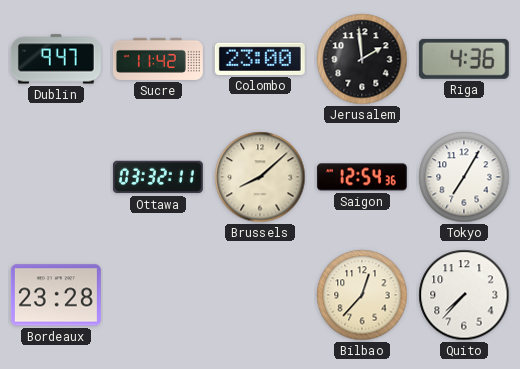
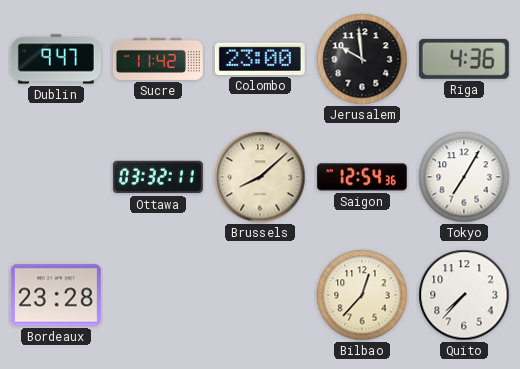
Jerusalem: 1:59 -> 9:59
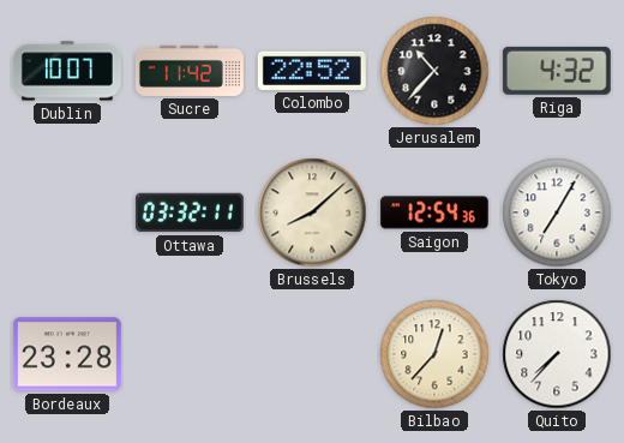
Dublin: 9:47 -> 10:07
Colombo: 23:00 -> 22:52
Jerusalem: 9:59 -> 10:37
Riga: 4:36 -> 4:32
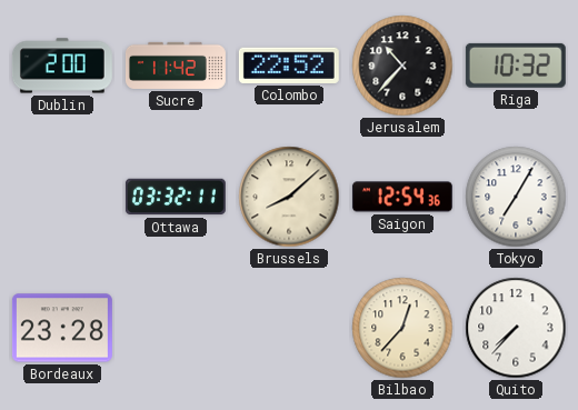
Dublin: 10:07 -> 2:00
Riga: 4:32 -> 10:32
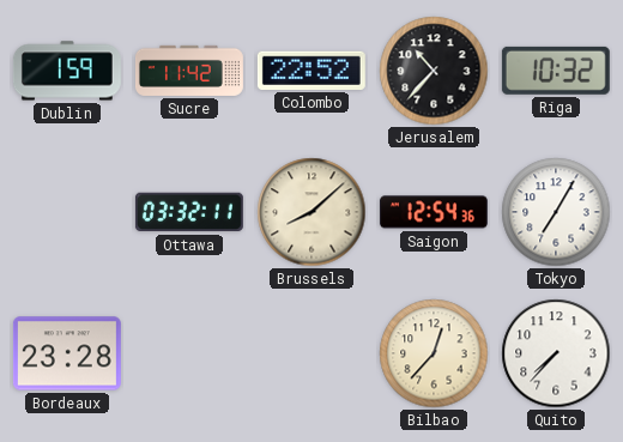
Dublin: 2:00 -> 1:59
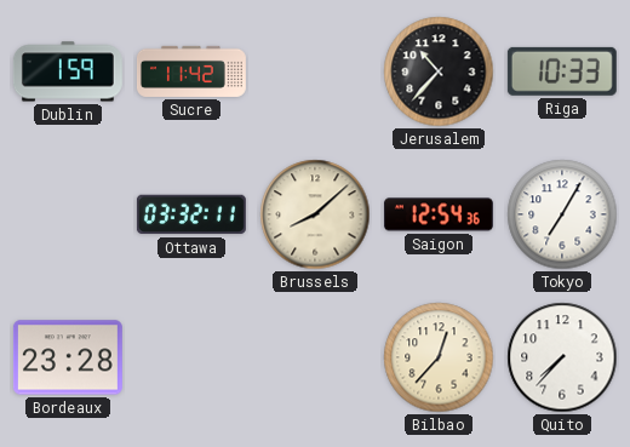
Colombo: 22:52 -> none
Riga: 10:32 -> 10:33
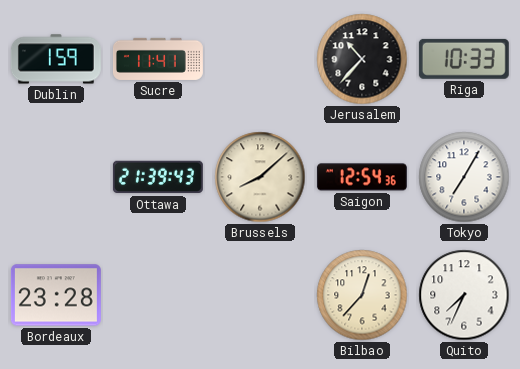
Sucre: 11:42 -> 11:41
Ottawa: 03:32 -> 21:39
Quito: 7:37 -> 7:34
